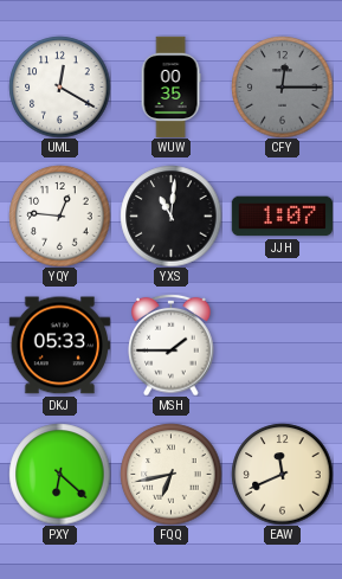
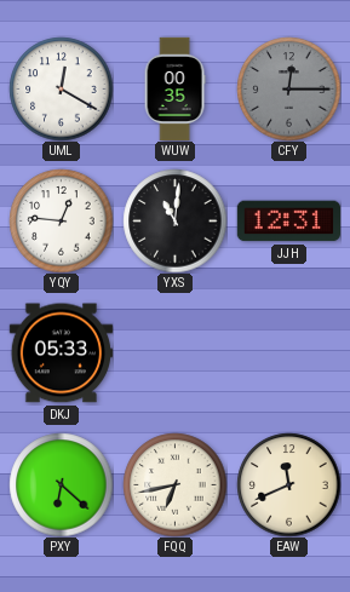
JJH: 1:07 -> 12:31
MSH: 1:45 -> none
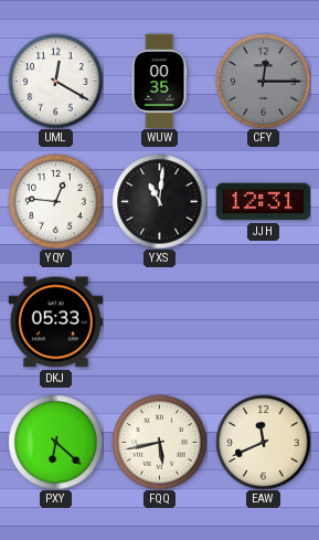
FQQ: 6:43 -> 5:43
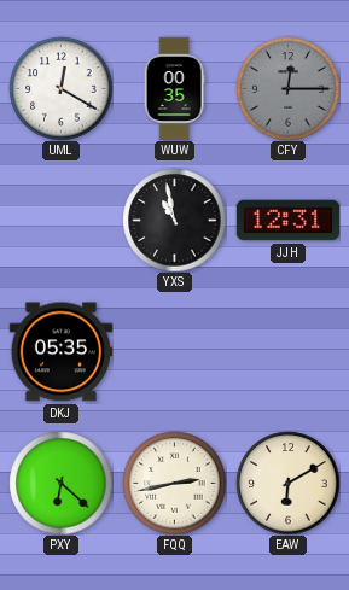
YQY: 12:46 -> none
YXS: 11:01 -> 10:58
DKJ: 05:33 -> 05:35
FQQ: 5:43 -> 2:43
EAW: 11:41 -> 6:10
